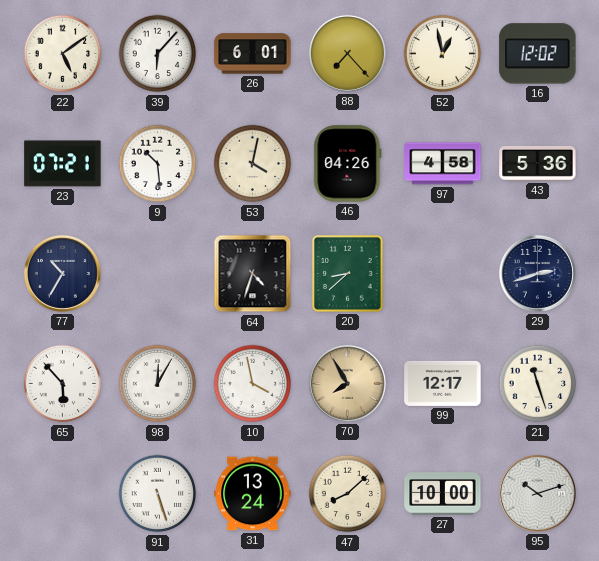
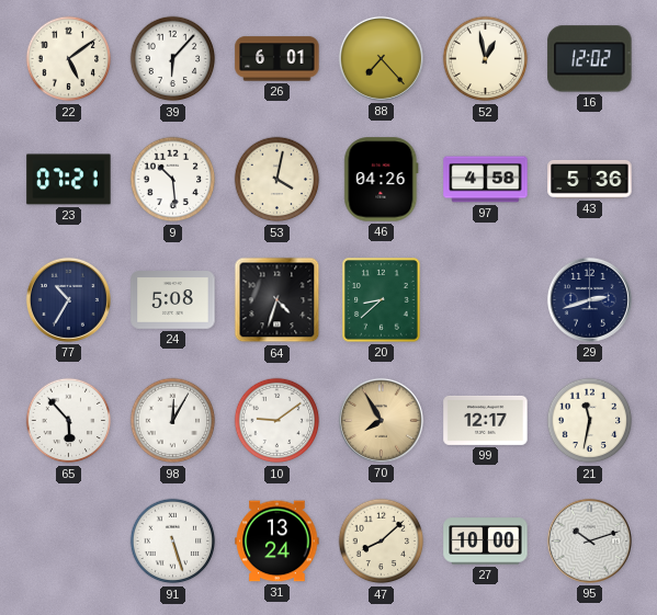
24: none -> 5:08
10: 3:58 -> 9:09
21: 11:27 -> 11:32
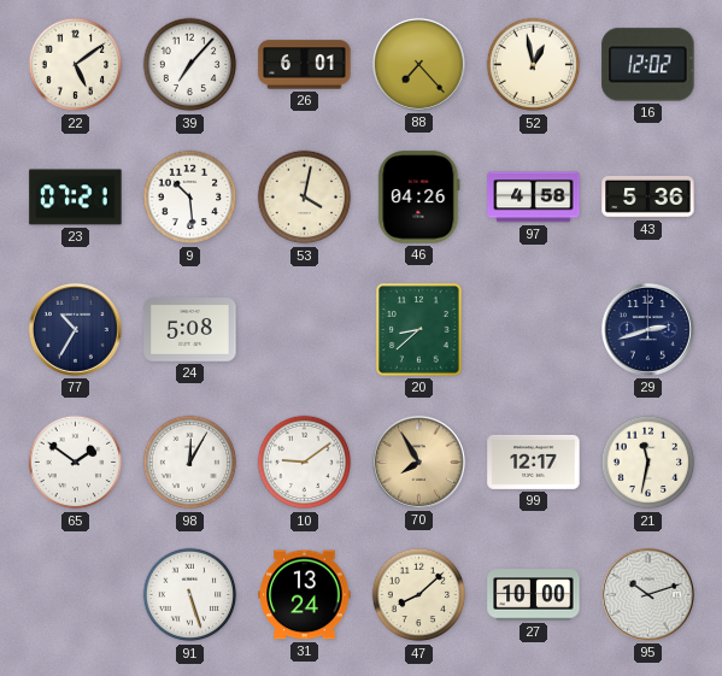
39: 6:07 -> 7:07
64: 4:33 -> none
65: 5:53 -> 1:51
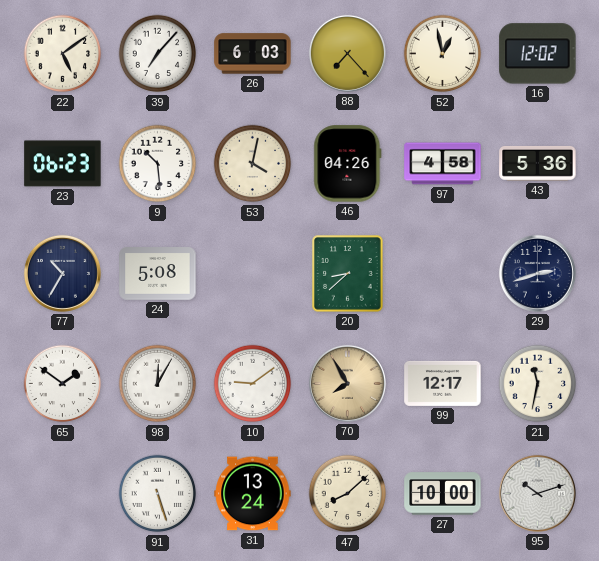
26: 6:01 -> 6:03
23: 07:21 -> 06:23
